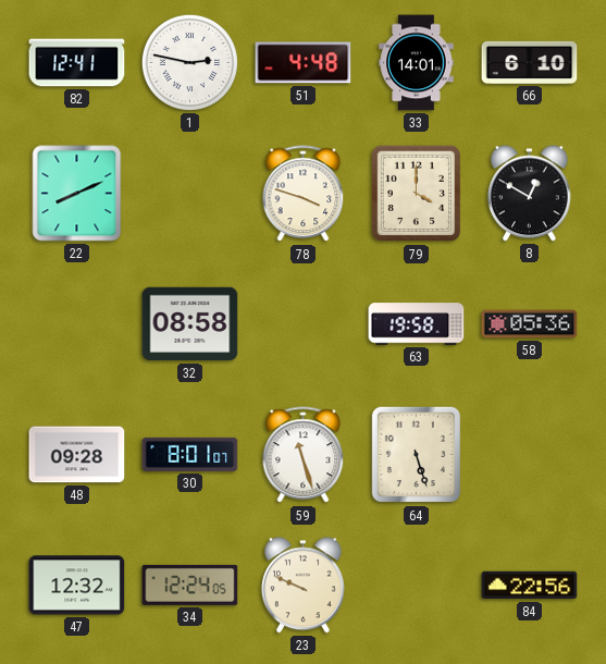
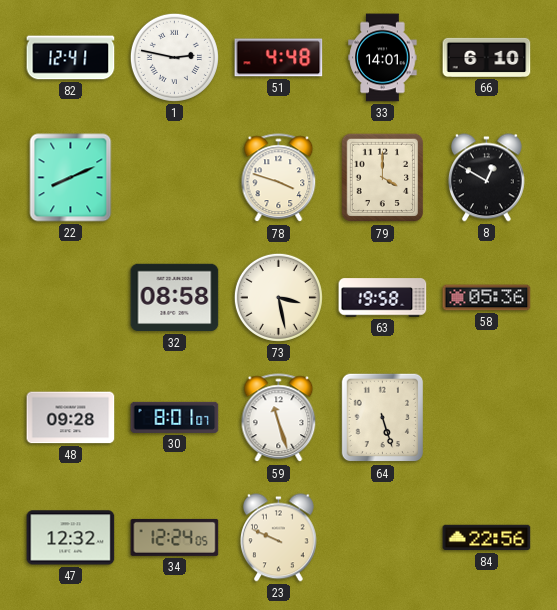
73: none -> 3:28
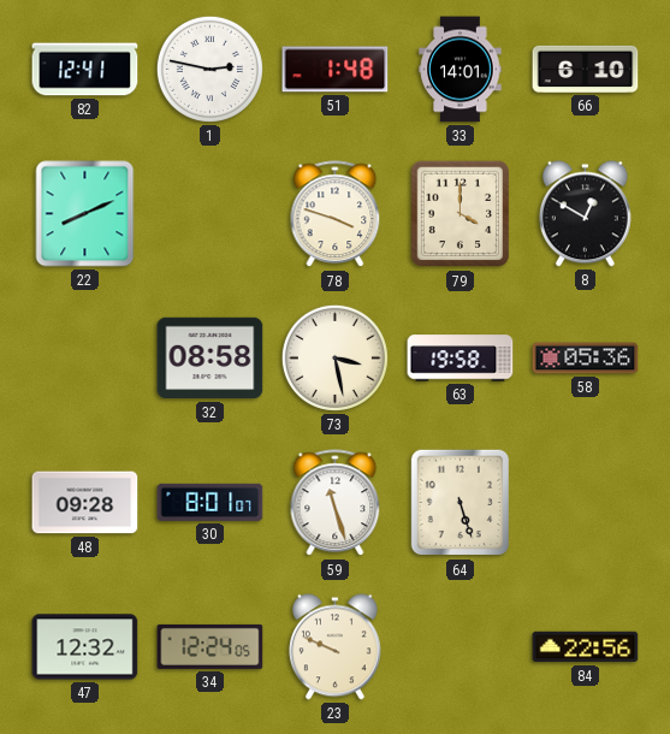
51: 4:48 -> 1:48
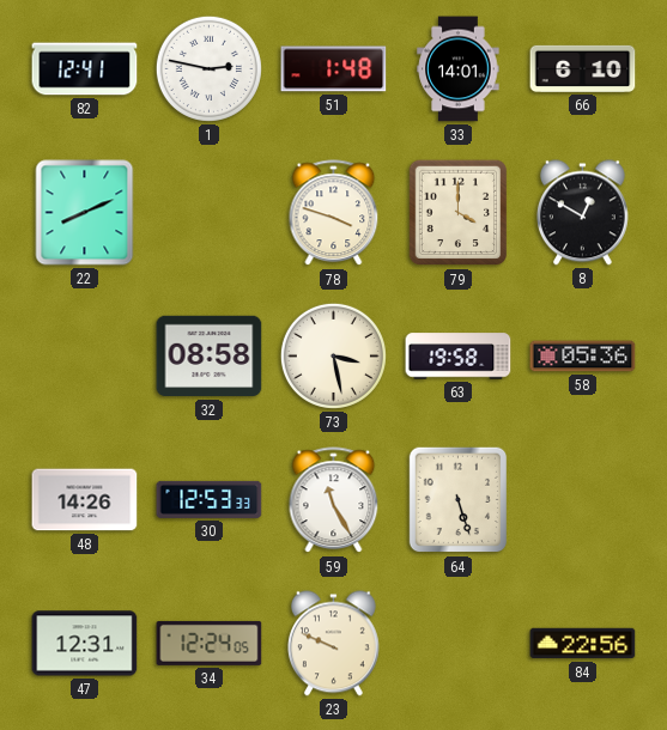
48: 09:28 -> 14:26
30: 8:01 -> 12:53
59: 11:27 -> 11:25
47: 12:32 -> 12:31
